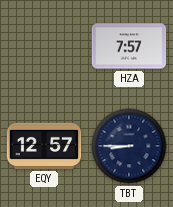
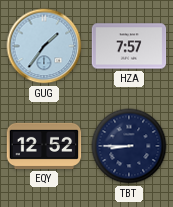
GUG: none -> 1:36
EQY: 12:57 -> 12:52
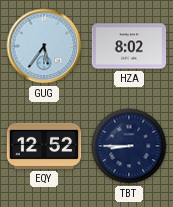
GUG: 1:36 -> 5:36
HZA: 7:57 -> 8:02
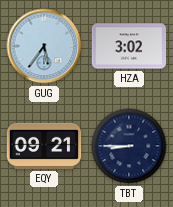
HZA: 8:02 -> 3:02
EQY: 12:52 -> 09:21
